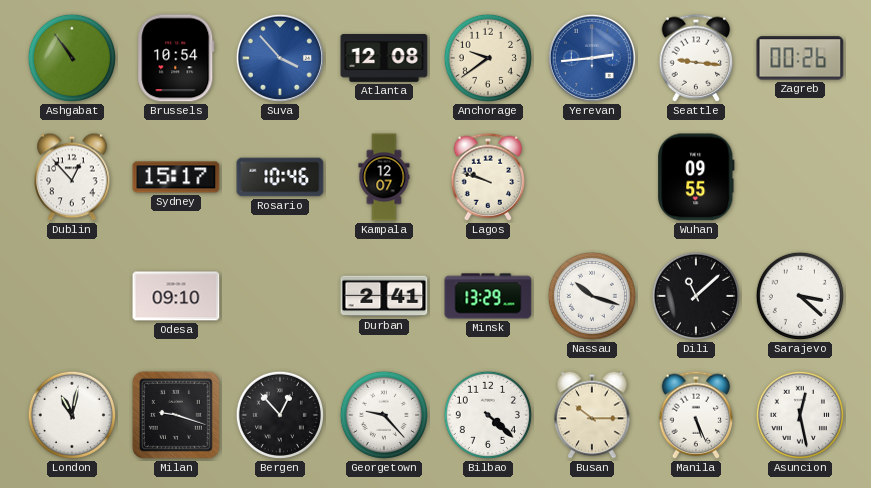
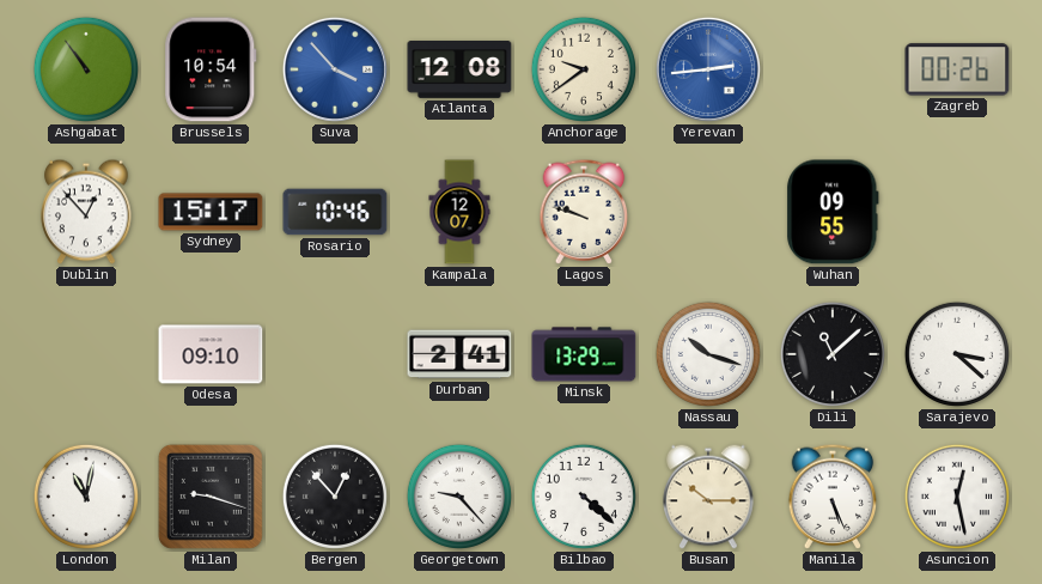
Seattle: 9:16 -> none
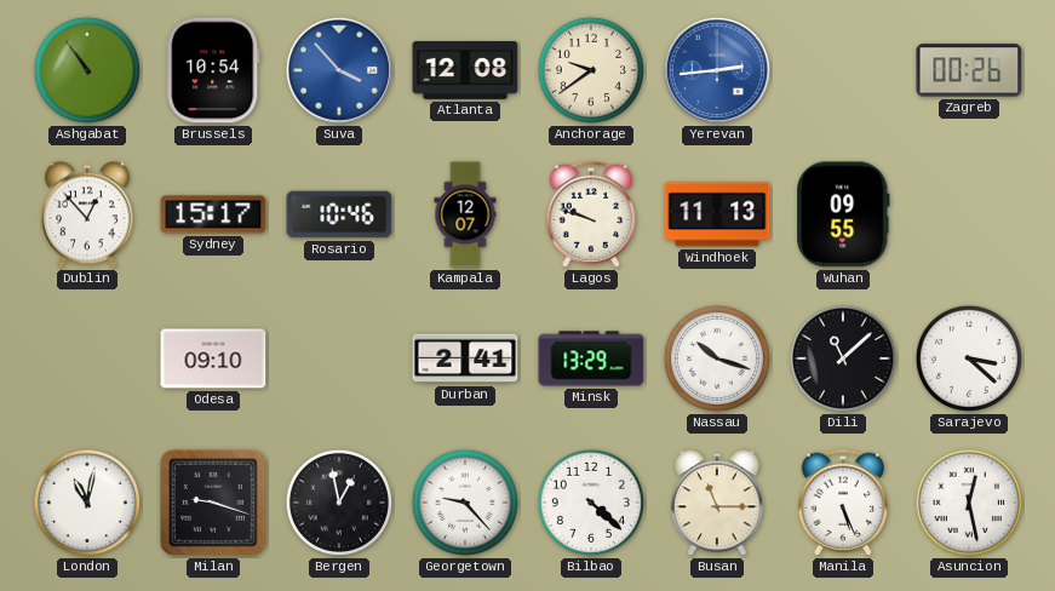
Windhoek: none -> 11:13
Bergen: 12:53 -> 12:58
Busan: 10:15 -> 11:15
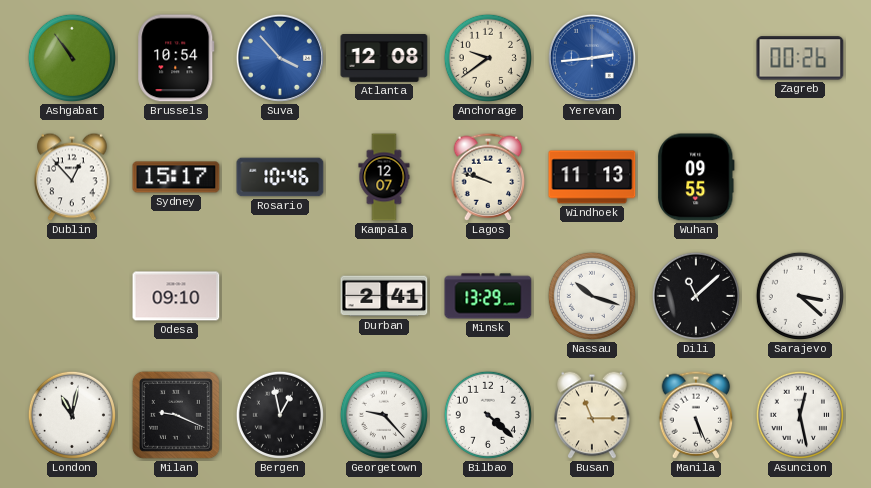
Milan: 9:18 -> 9:19
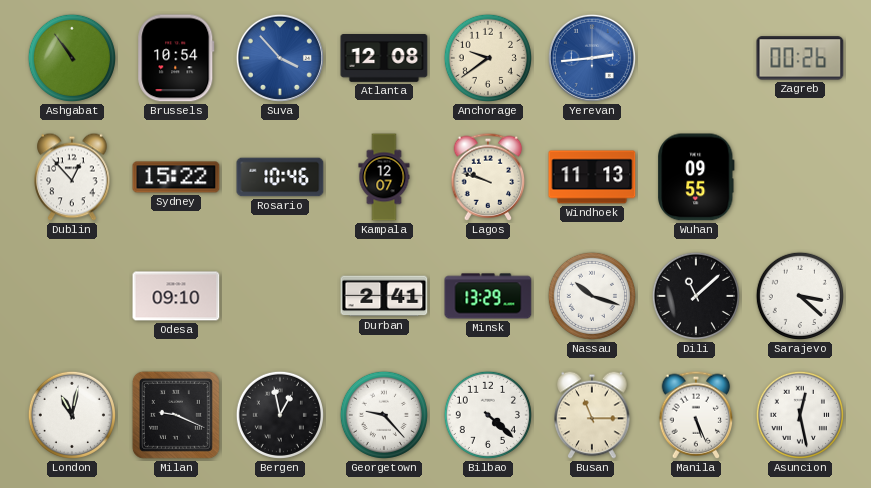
Sydney: 15:17 -> 15:22
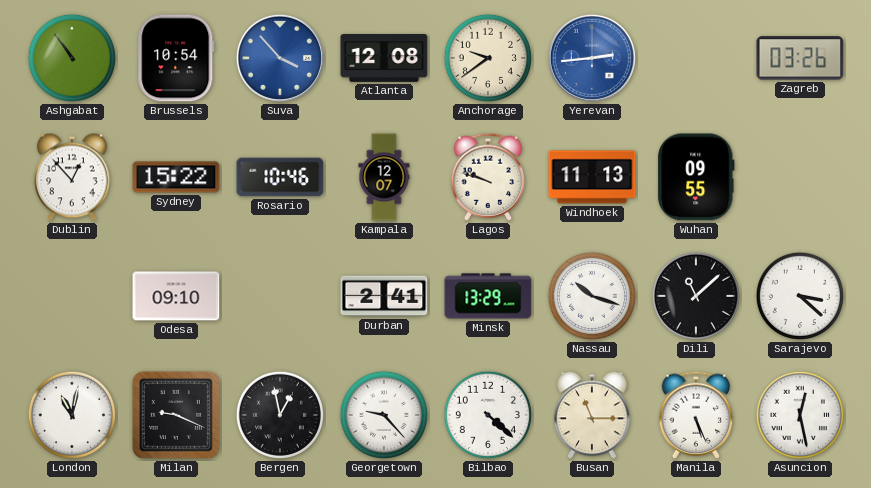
Zagreb: 00:26 -> 03:26
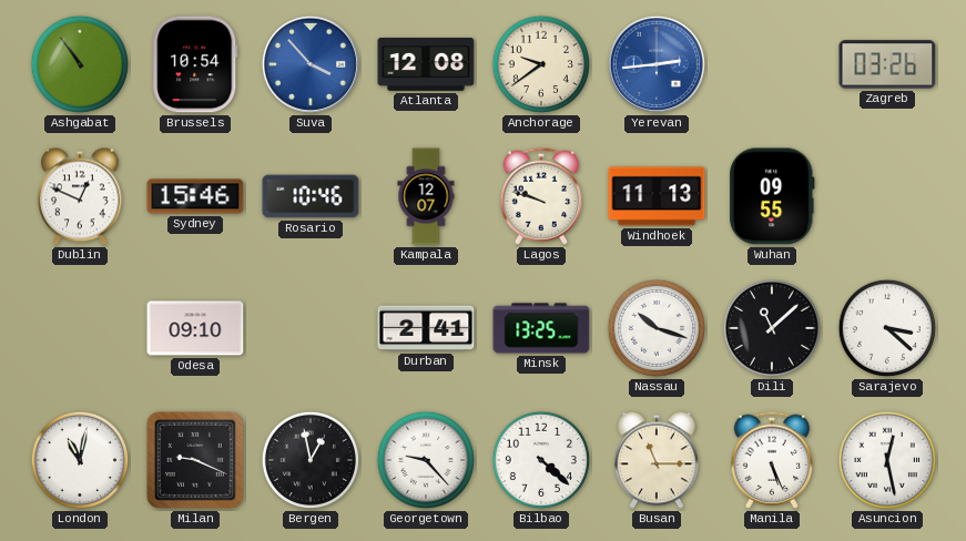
Dublin: 12:53 -> 12:49
Sydney: 15:22 -> 15:46
Minsk: 13:29 -> 13:25
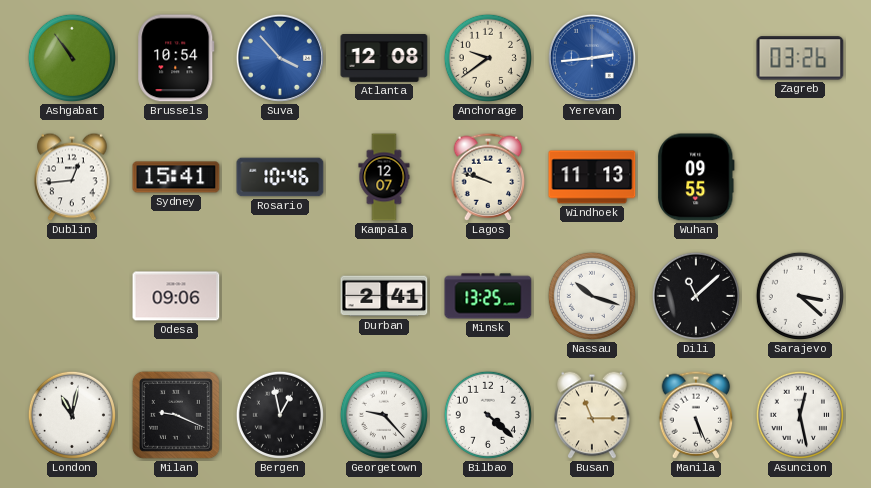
Dublin: 12:49 -> 12:44
Sydney: 15:46 -> 15:41
Odesa: 09:10 -> 09:06
